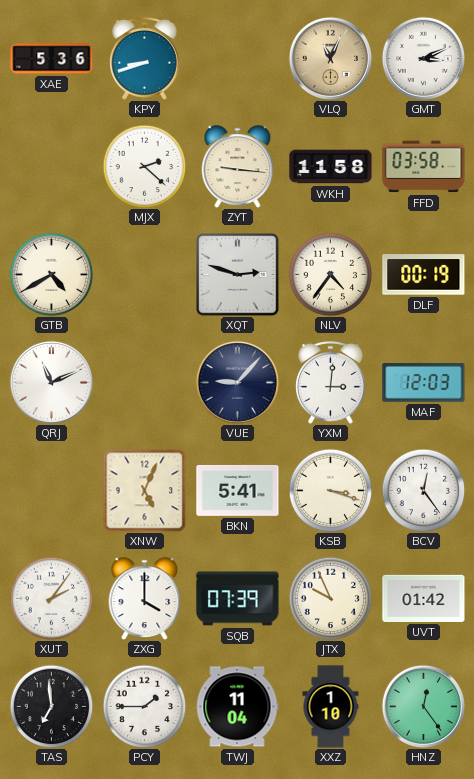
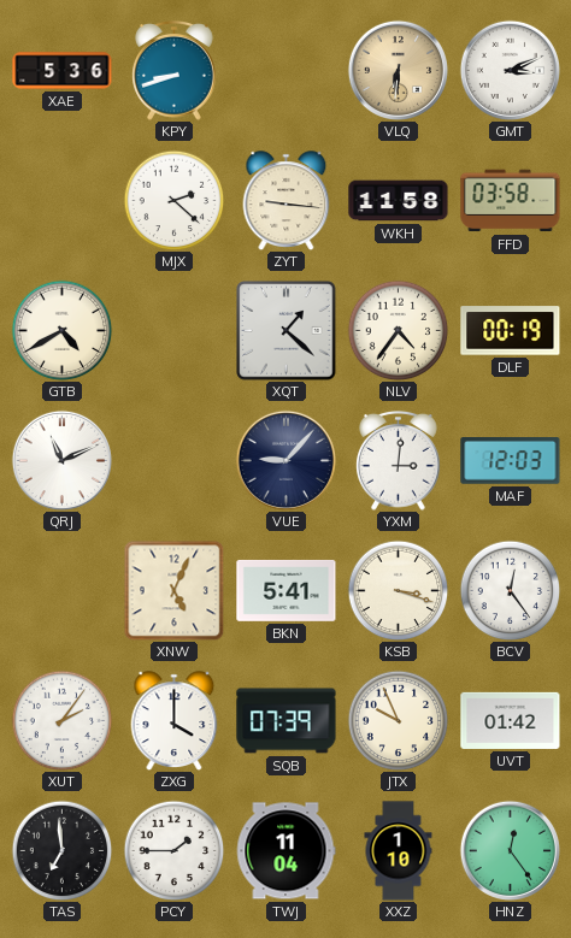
VLQ: 11:04 -> 6:31
XQT: 2:48 -> 1:22
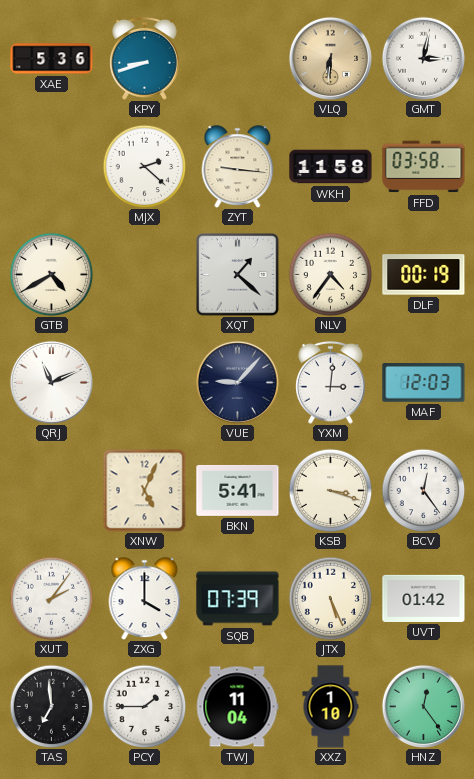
GMT: 3:11 -> 3:02
JTX: 9:56 -> 5:26
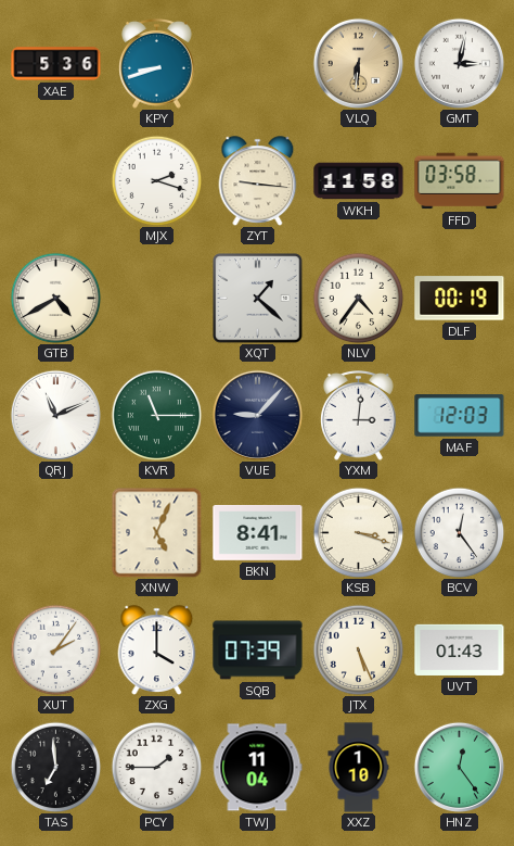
MJX: 2:22 -> 2:18
KVR: none -> 11:15
BKN: 5:41 -> 8:41
UVT: 01:42 -> 01:43
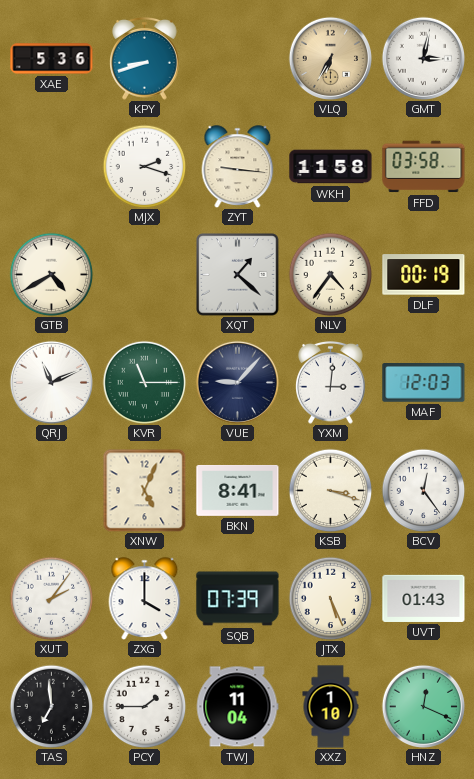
VLQ: 6:31 -> 6:35
HNZ: 12:24 -> 12:19
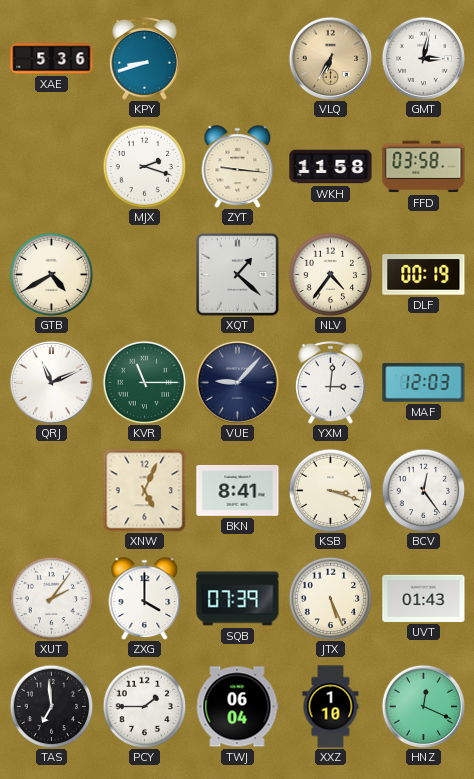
TWJ: 11:04 -> 06:04
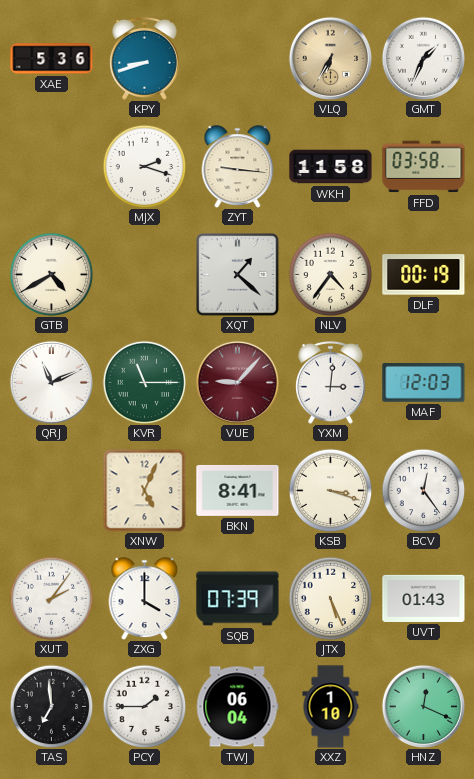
GMT: 3:02 -> 1:34
VUE dial: navy -> burgundy
